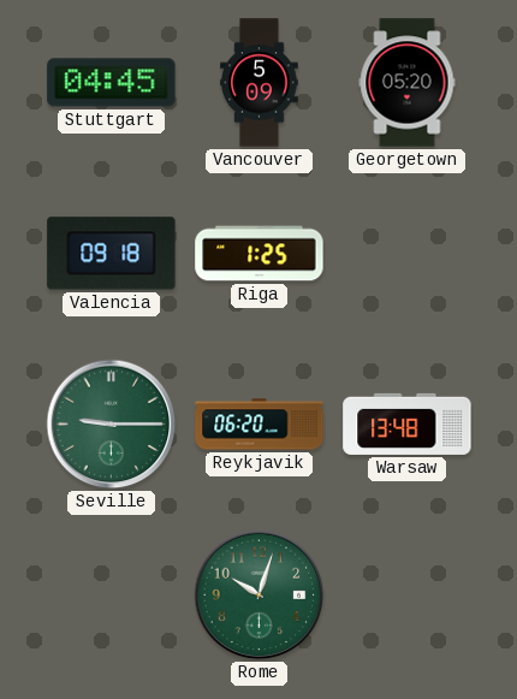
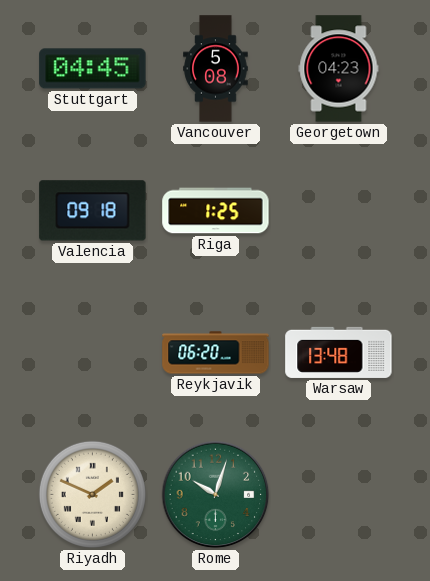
Vancouver: 5:09 -> 5:08
Georgetown: 05:20 -> 04:23
Seville: 9:15 -> none
Riyadh: none -> 1:49
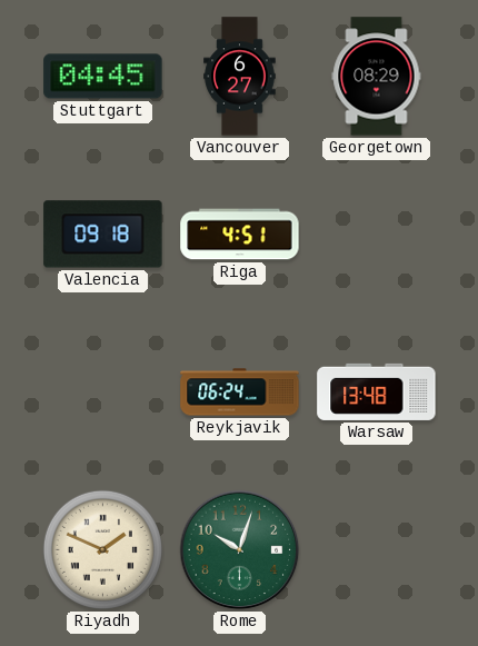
Vancouver: 5:08 -> 6:27
Georgetown: 04:23 -> 08:29
Riga: 1:25 -> 4:51
Reykjavik: 06:20 -> 06:24
